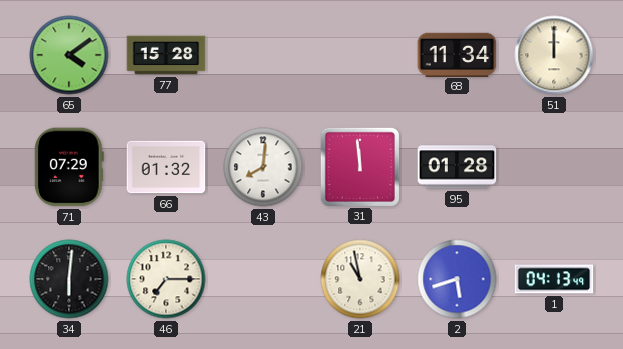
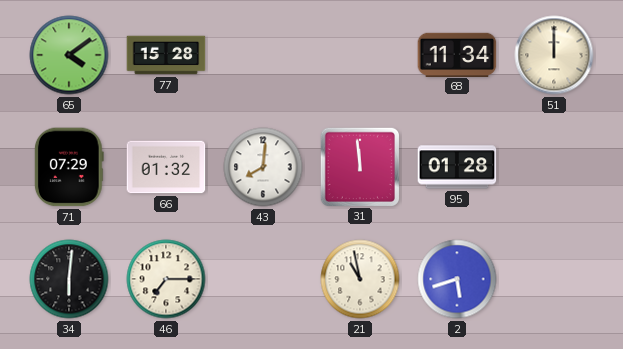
1: 04:13 -> none
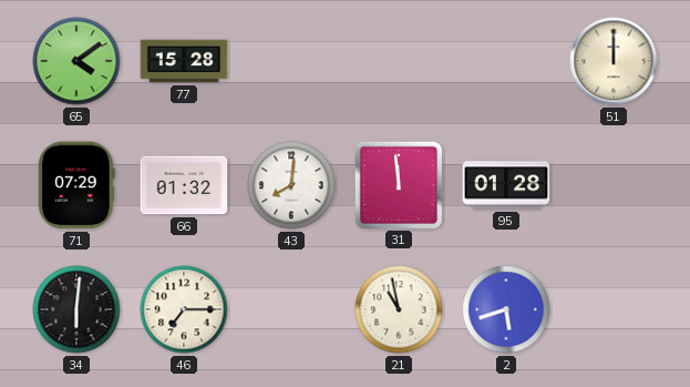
68: 11:34 -> none
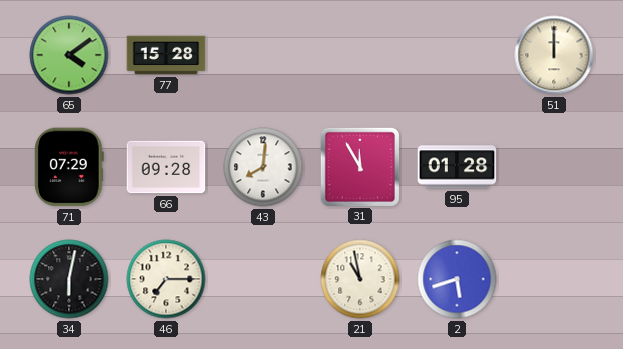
66: 01:32 -> 09:28
31: 11:59 -> 11:55
34: 6:01 -> 6:02
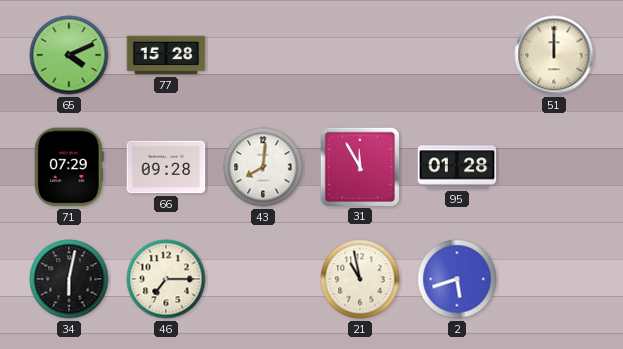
65: 4:09 -> 4:11
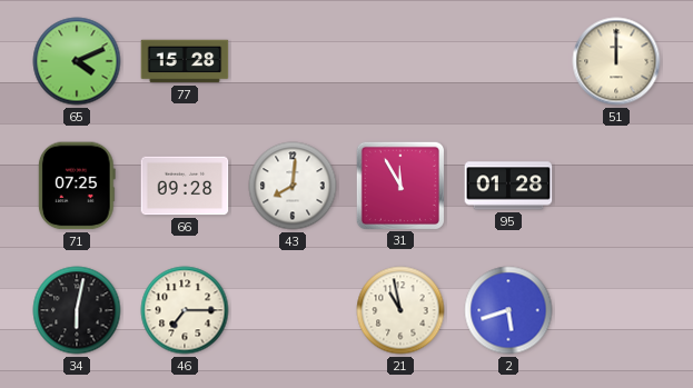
71: 07:29 -> 07:25
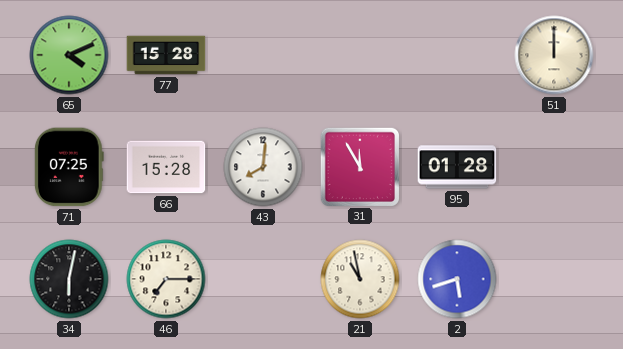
66: 09:28 -> 15:28
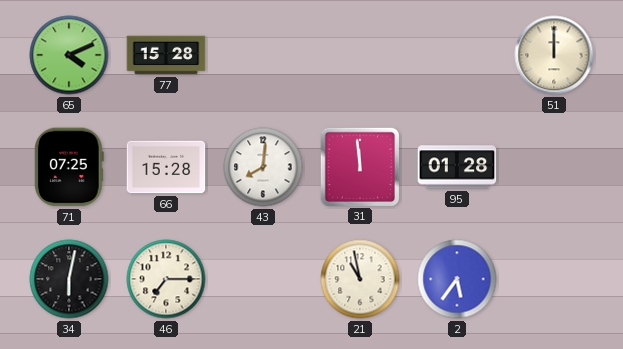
31: 11:55 -> 11:59
2: 5:42 -> 5:36
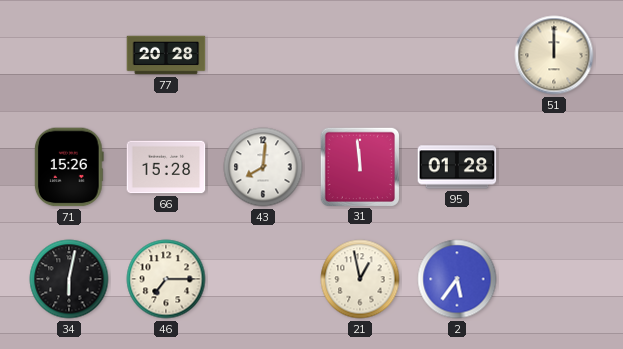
65: 4:11 -> none
77: 15:28 -> 20:28
71: 07:25 -> 15:26
21: 10:58 -> 12:58
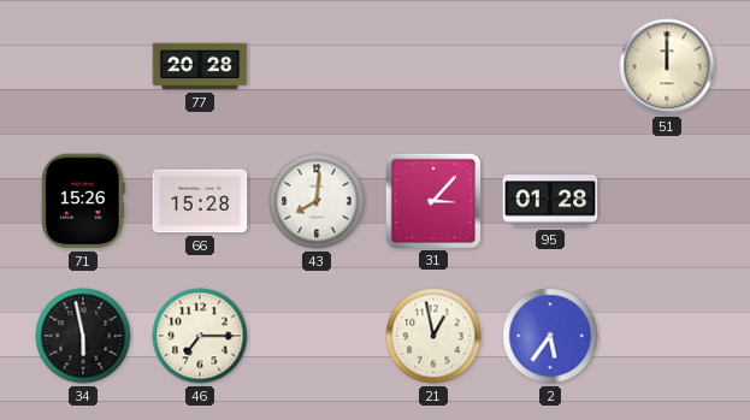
31: 11:59 -> 3:07
34: 6:02 -> 5:58
